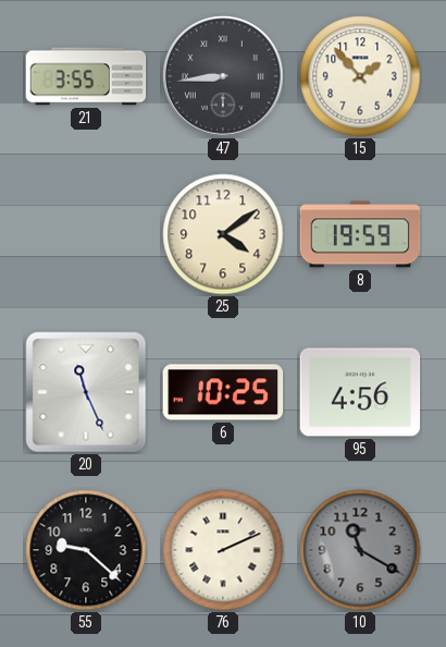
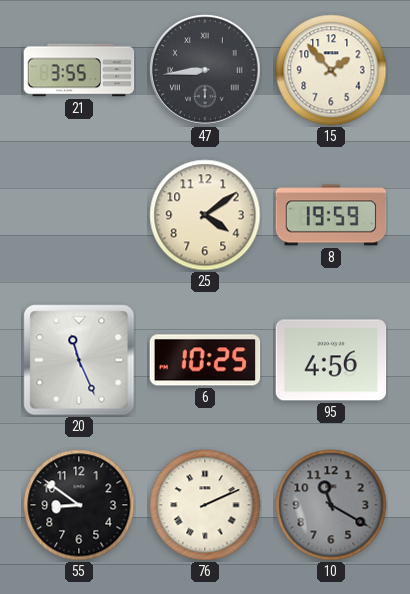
55: 9:22 -> 8:51
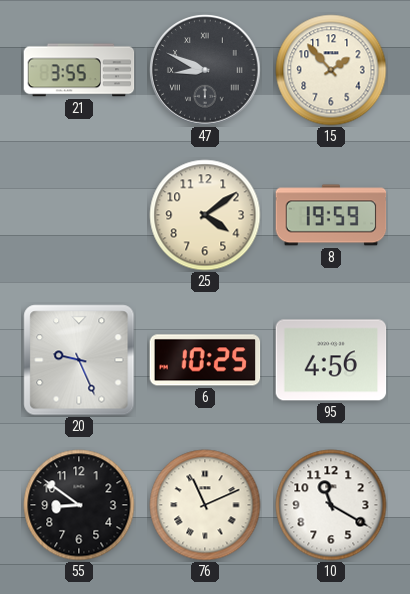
47: 8:44 -> 8:49
20: 11:26 -> 9:26
76: 2:11 -> 11:11
10 dial: grey -> white
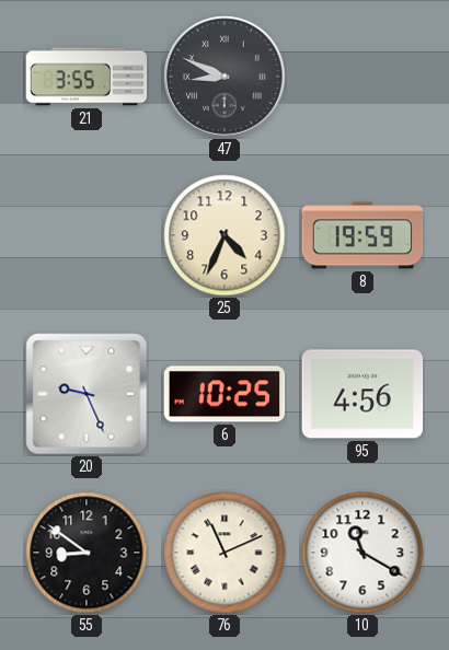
15: 1:53 -> none
25: 4:09 -> 4:34
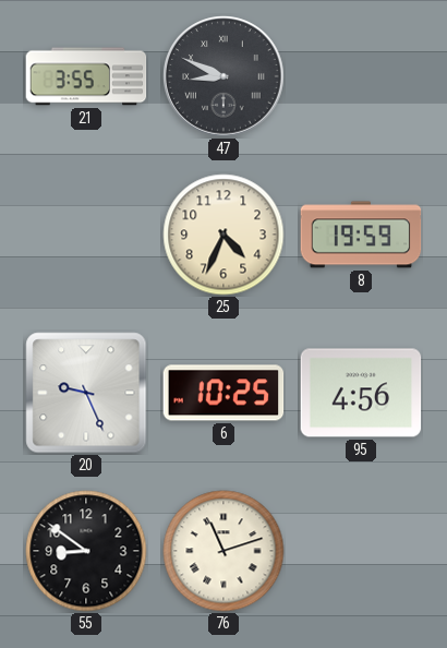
76: 11:11 -> 11:12
10: 11:20 -> none
